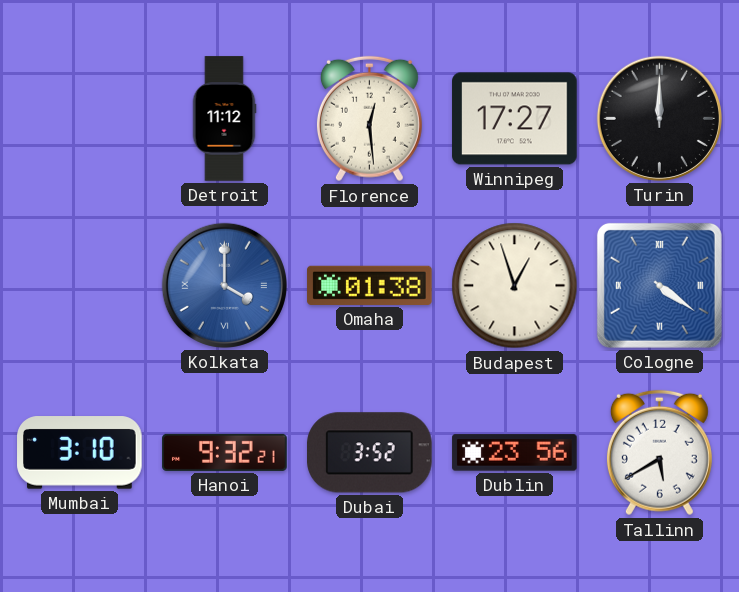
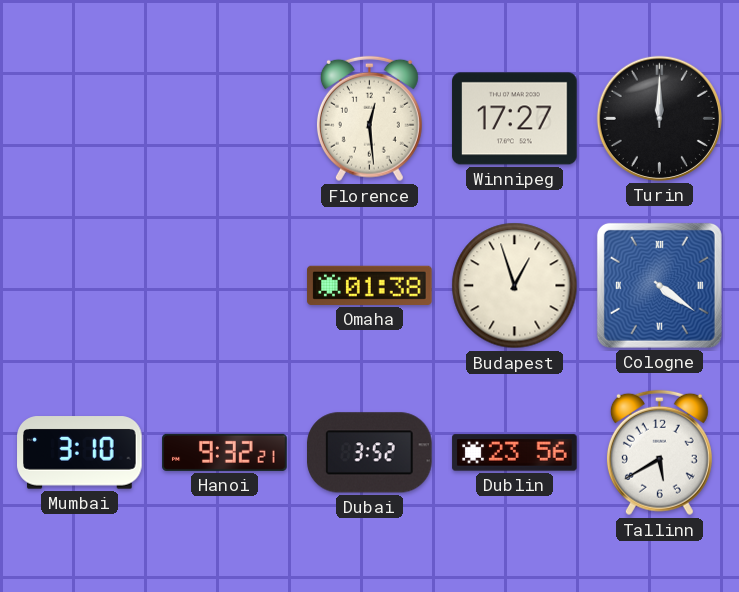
Detroit: 11:12 -> none
Kolkata: 4:00 -> none
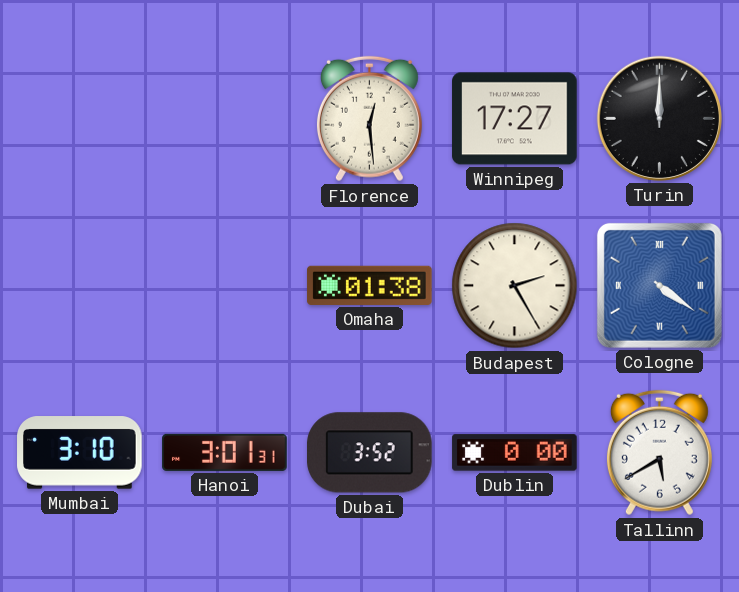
Budapest: 12:57 -> 2:25
Hanoi: 9:32 -> 3:01
Dublin: 23:56 -> 0:00
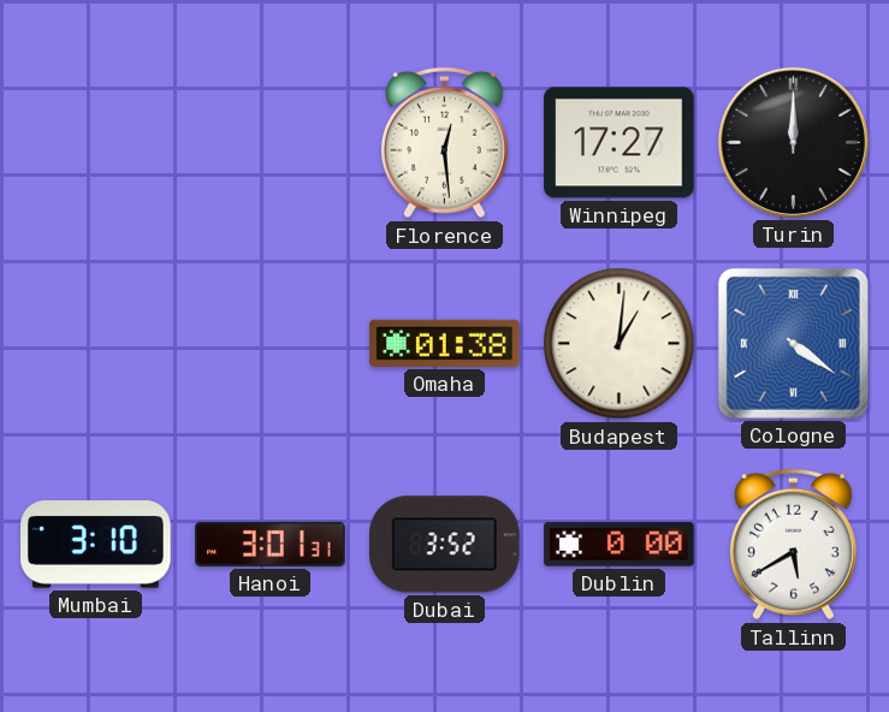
Budapest: 2:25 -> 1:01
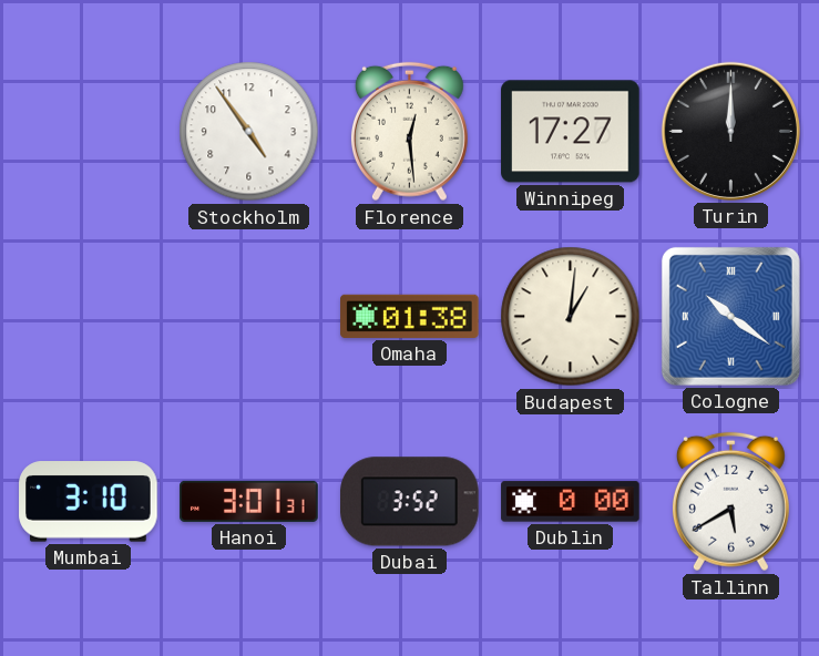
Stockholm: none -> 4:54
Cologne: 4:21 -> 10:21
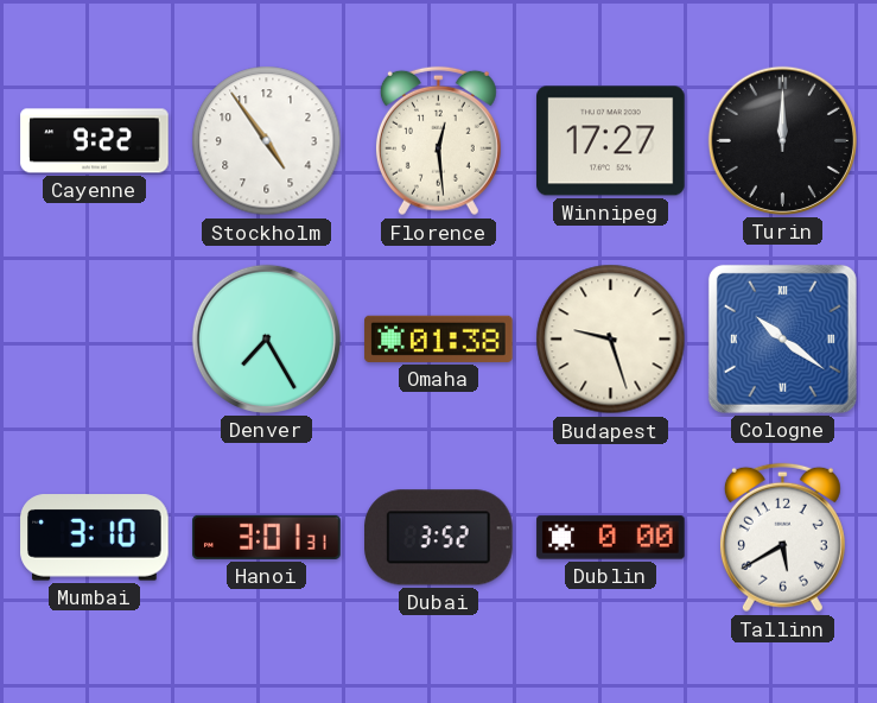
Cayenne: none -> 9:22
Denver: none -> 7:25
Budapest: 1:01 -> 9:27
